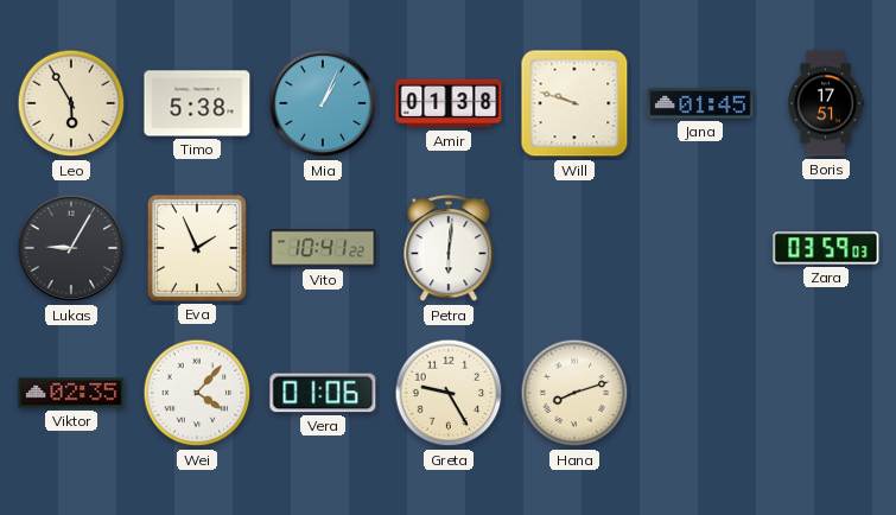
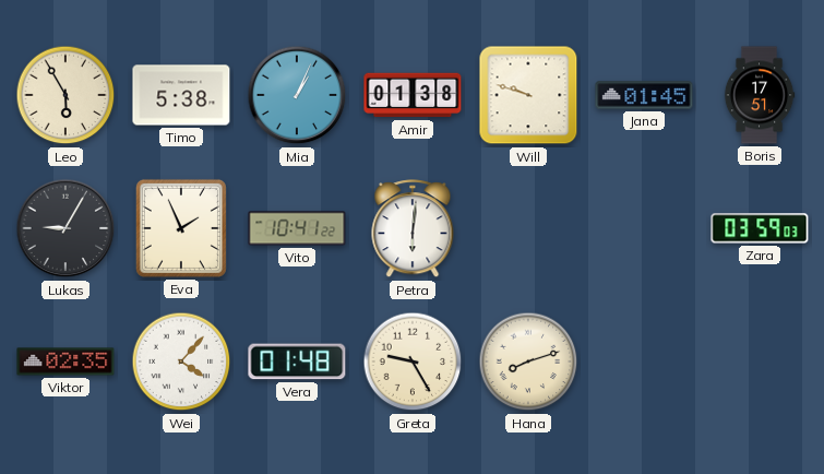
Vera: 01:06 -> 01:48
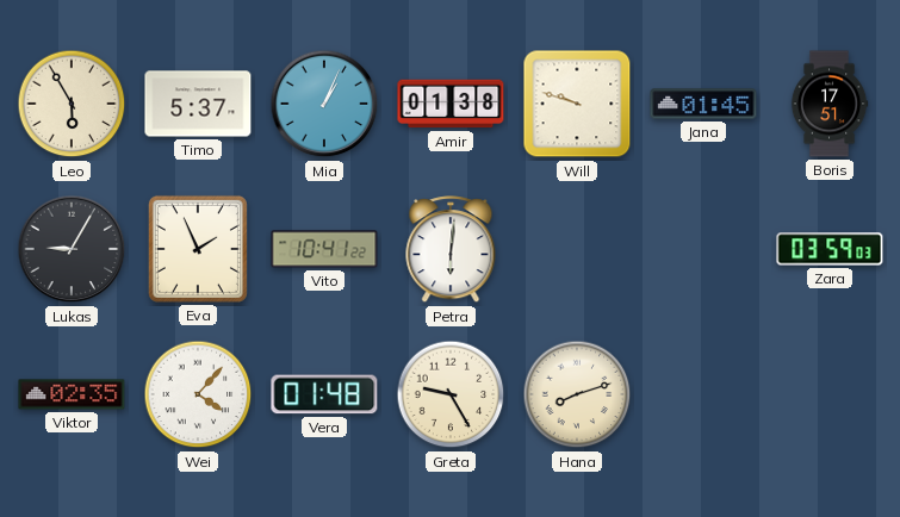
Timo: 5:38 -> 5:37
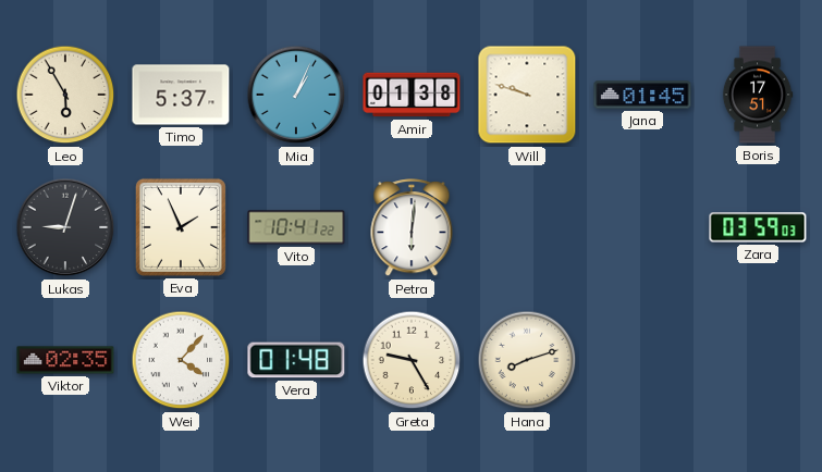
Lukas: 9:05 -> 9:03
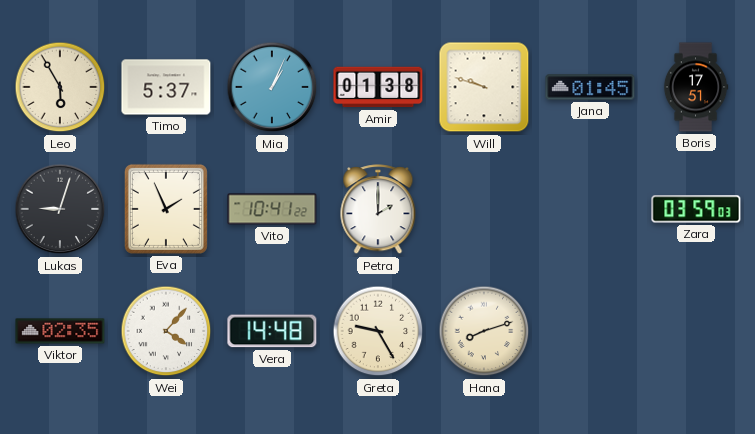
Petra: 6:01 -> 2:00
Vera: 01:48 -> 14:48
